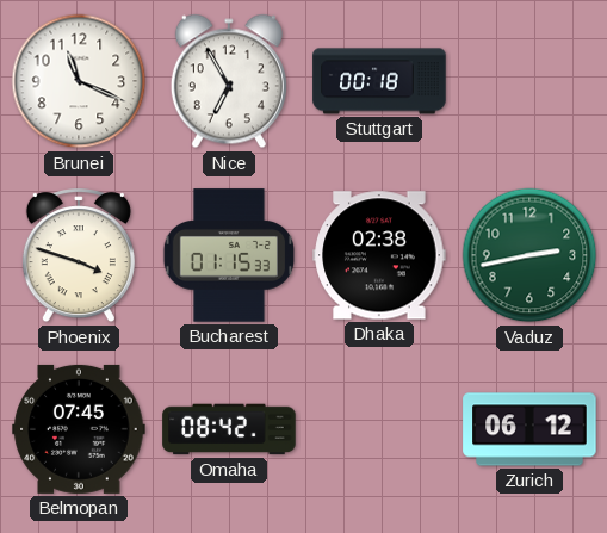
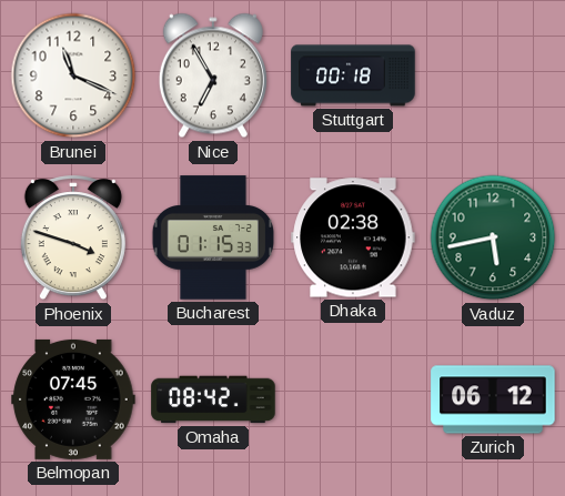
Vaduz: 2:43 -> 5:43
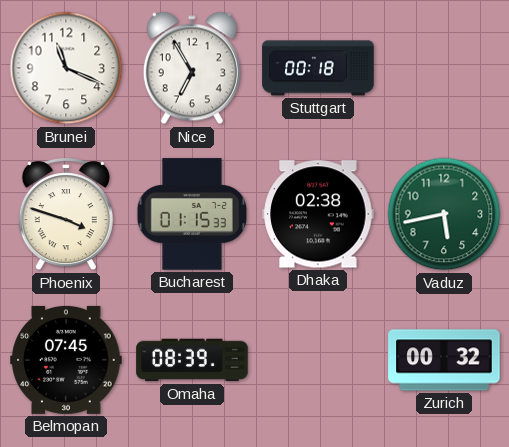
Omaha: 08:42 -> 08:39
Zurich: 06:12 -> 00:32
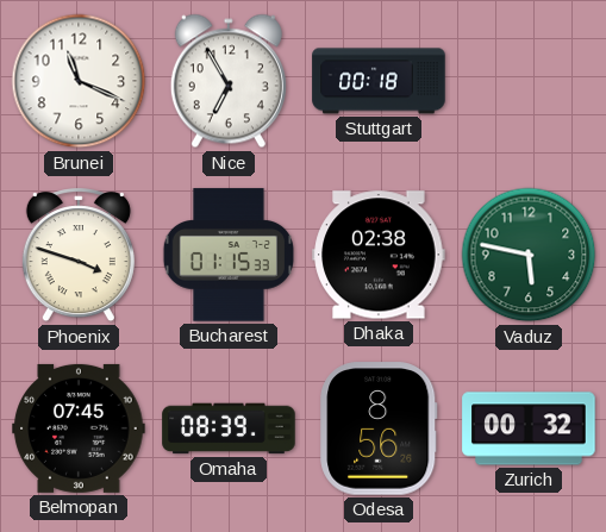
Vaduz: 5:43 -> 5:47
Odesa: none -> 8:56
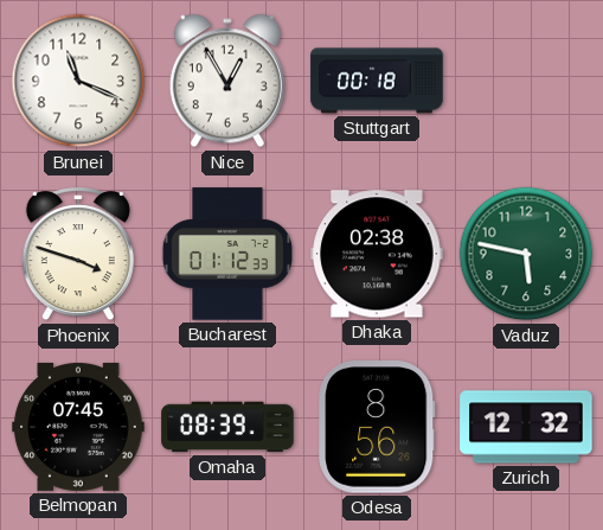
Nice: 6:55 -> 12:55
Bucharest: 01:15 -> 01:12
Zurich: 00:32 -> 12:32
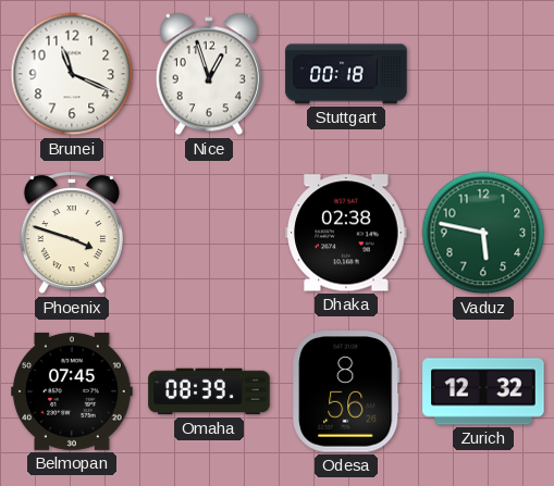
Nice: 12:55 -> 12:57
Bucharest: 01:12 -> none
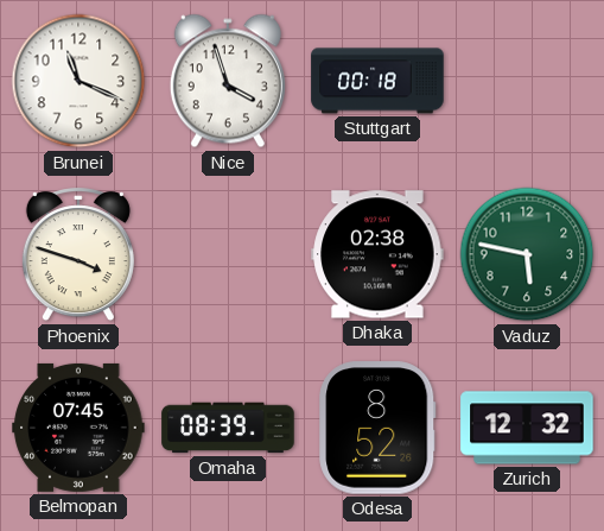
Nice: 12:57 -> 3:57
Odesa: 8:56 -> 8:52
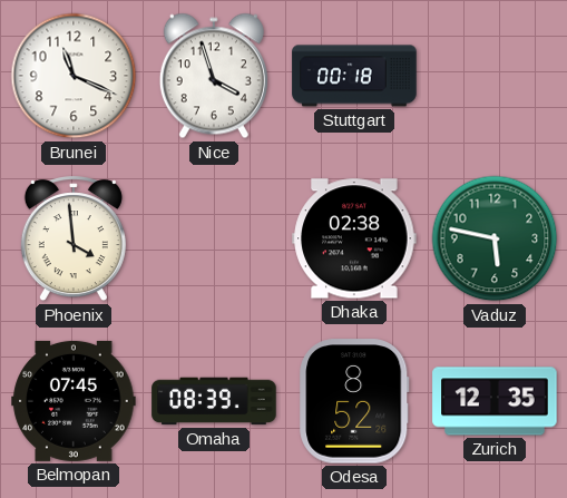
Phoenix: 3:48 -> 3:59
Zurich: 12:32 -> 12:35
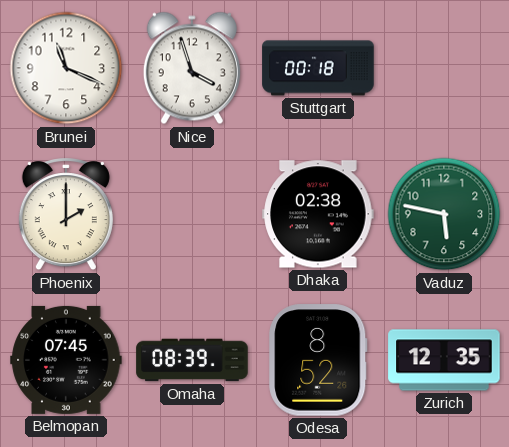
Phoenix: 3:59 -> 2:00
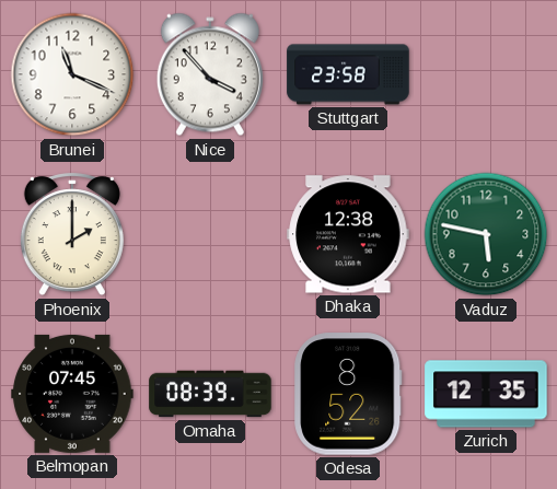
Nice: 3:57 -> 3:53
Stuttgart: 00:18 -> 23:58
Dhaka: 02:38 -> 12:38
